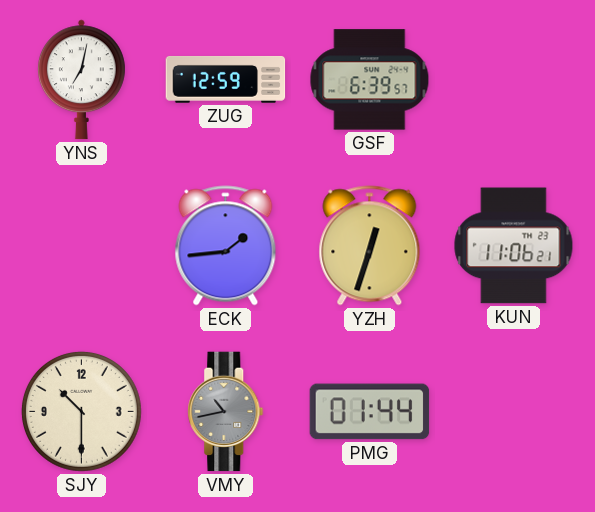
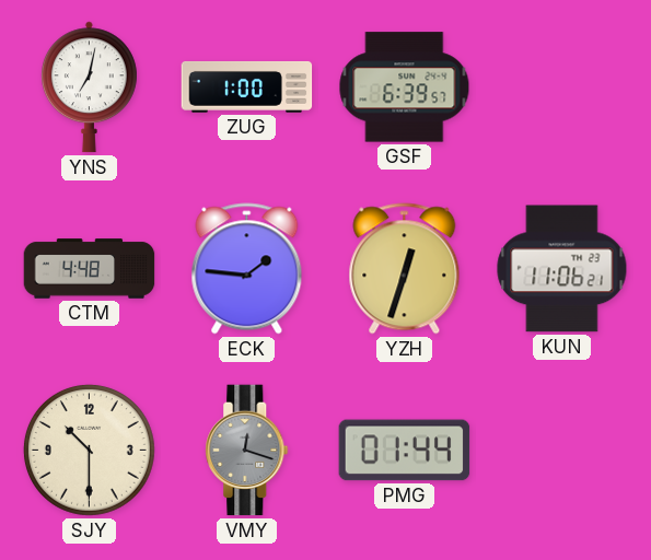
ZUG: 12:59 -> 1:00
CTM: none -> 4:48
ECK: 1:44 -> 1:46
VMY: 10:43 -> 12:18
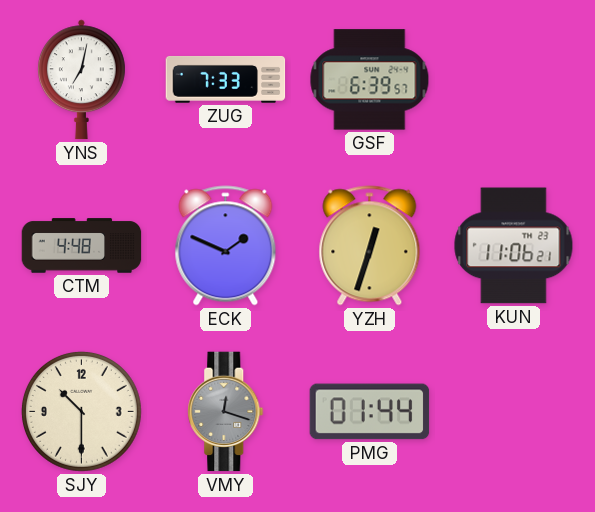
ZUG: 1:00 -> 7:33
ECK: 1:46 -> 1:49
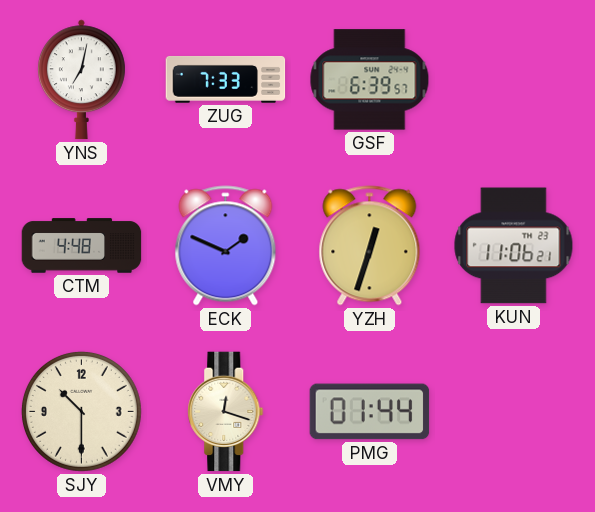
VMY dial: grey -> cream
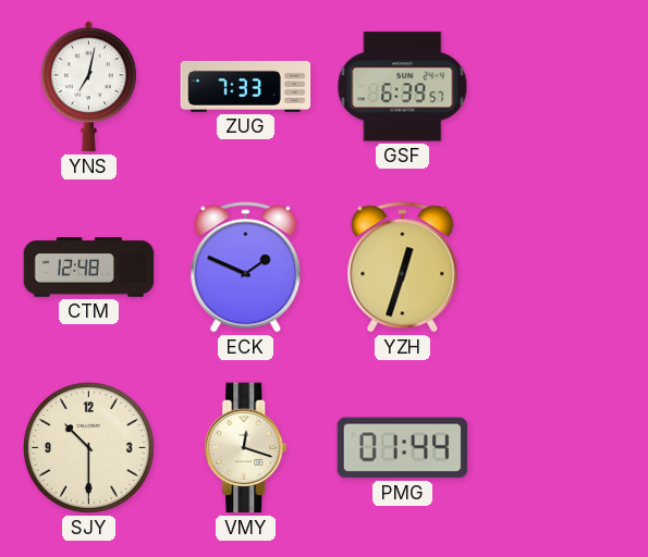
CTM: 4:48 -> 12:48
KUN: 11:06 -> none
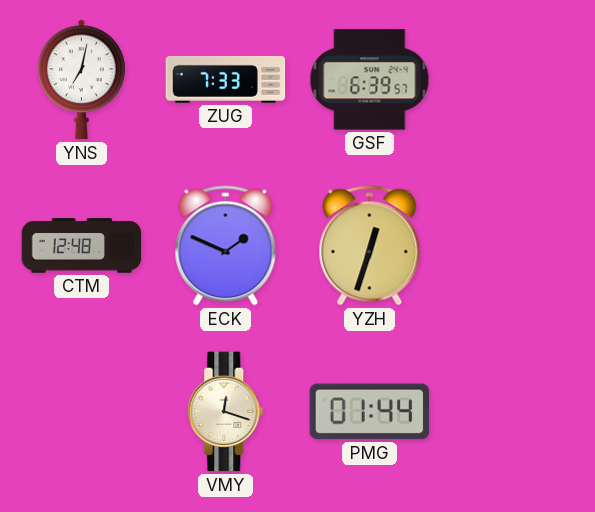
SJY: 10:30 -> none
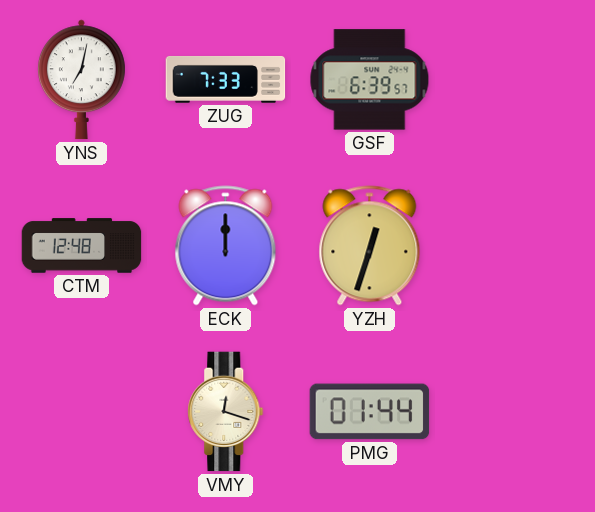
ECK: 1:49 -> 12:00
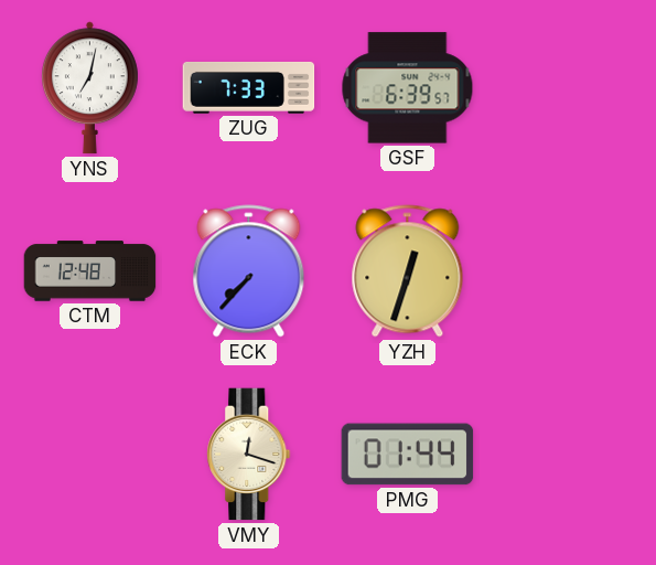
ECK: 12:00 -> 7:37
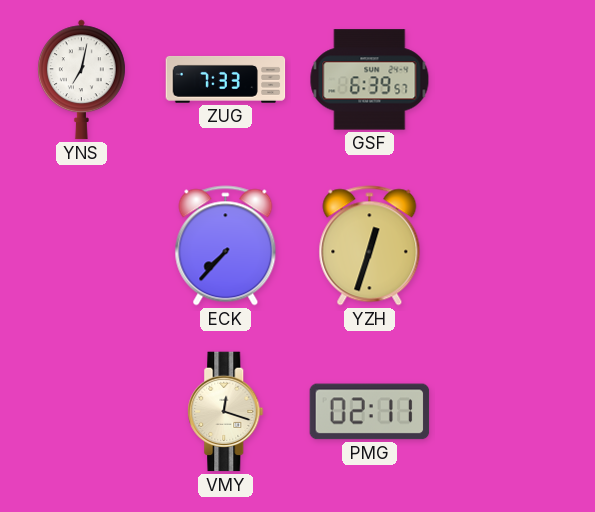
CTM: 12:48 -> none
PMG: 01:44 -> 02:11
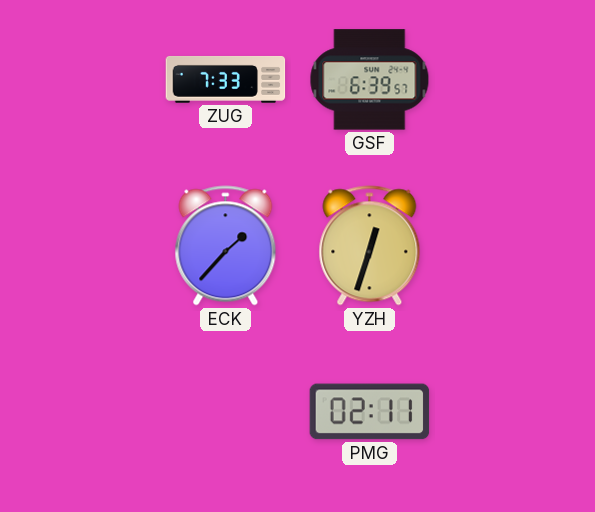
YNS: 7:02 -> none
ECK: 7:37 -> 1:37
VMY: 12:18 -> none
